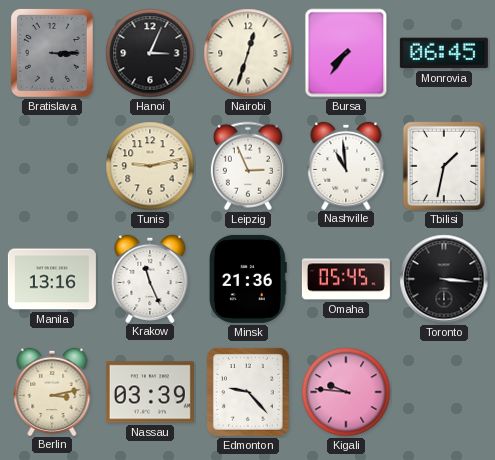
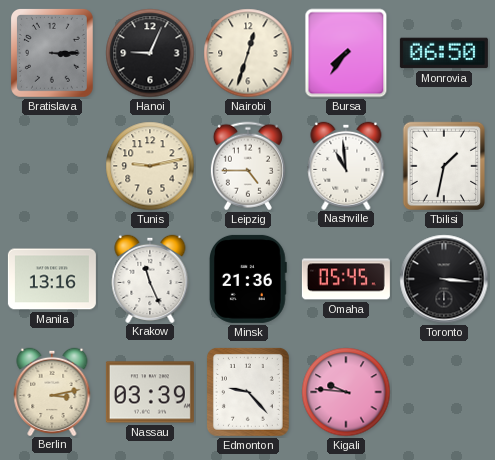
Hanoi: 3:04 -> 9:04
Monrovia: 06:45 -> 06:50
Leipzig: 2:56 -> 4:45
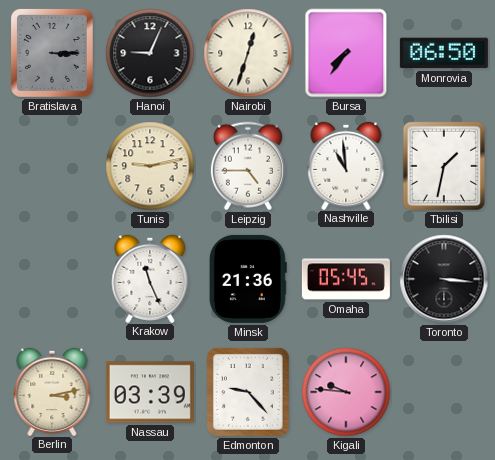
Manila: 13:16 -> none
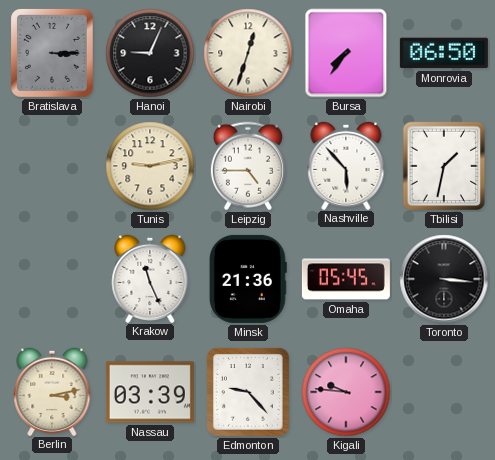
Nashville: 10:59 -> 5:53
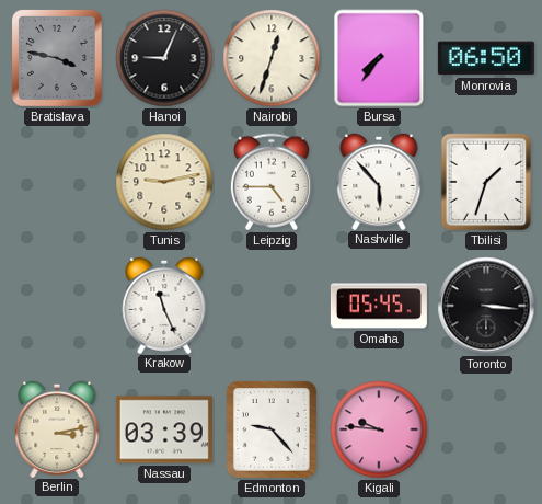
Bratislava: 3:15 -> 3:47
Tbilisi: 1:32 -> 1:33
Minsk: 21:36 -> none
